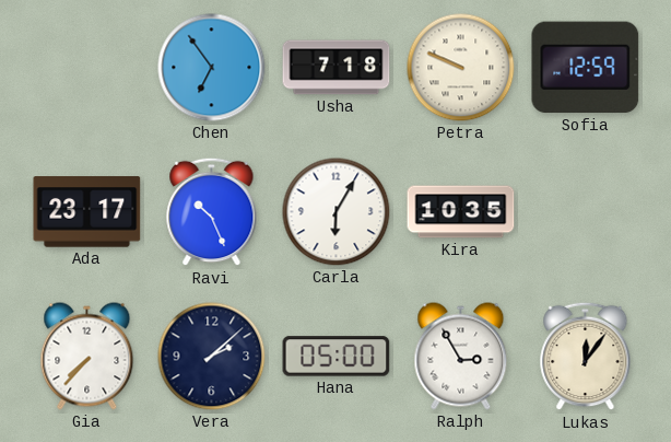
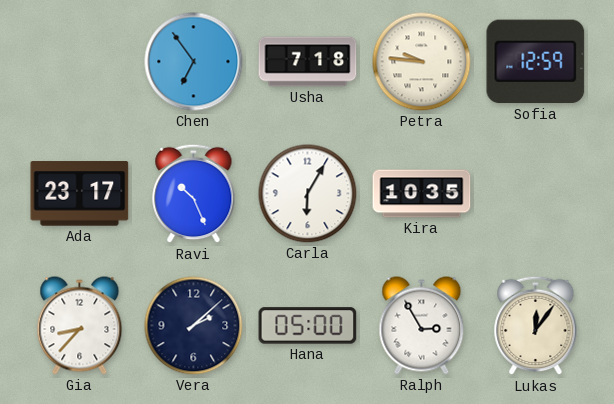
Petra: 9:49 -> 9:46
Gia: 7:37 -> 8:37
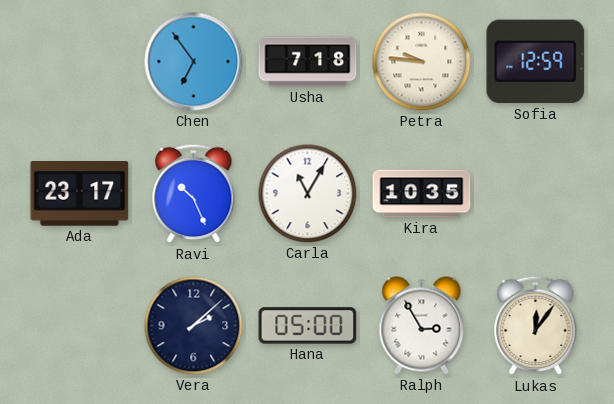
Carla: 6:05 -> 11:05
Gia: 8:37 -> none
